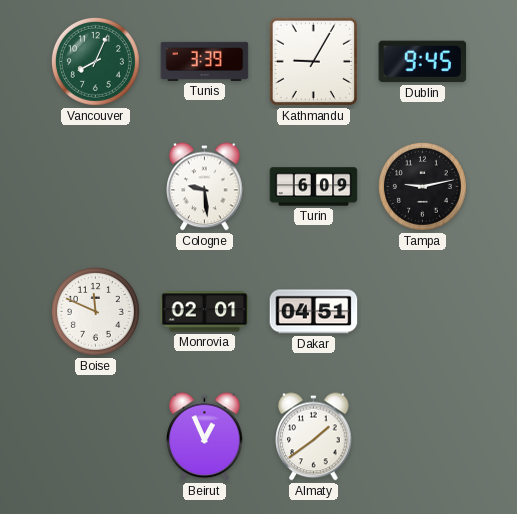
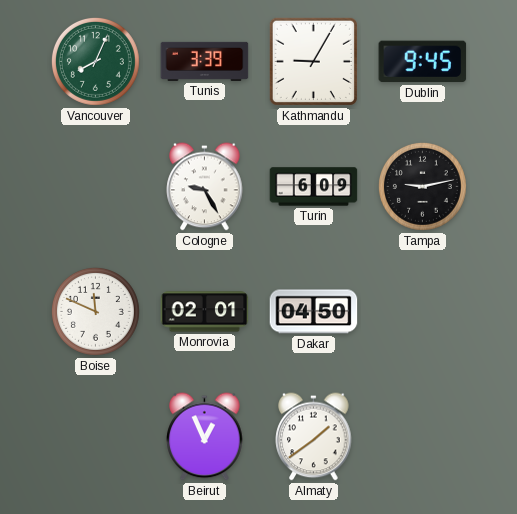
Cologne: 9:29 -> 9:25
Dakar: 04:51 -> 04:50
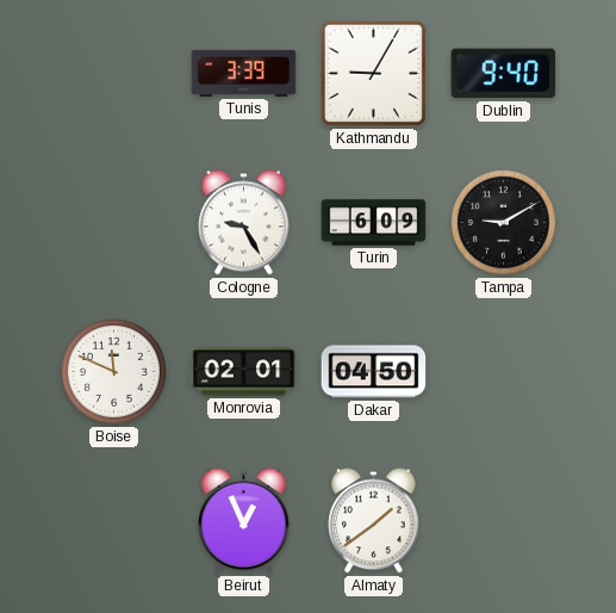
Vancouver: 8:04 -> none
Dublin: 9:45 -> 9:40
Tampa: 9:13 -> 9:10
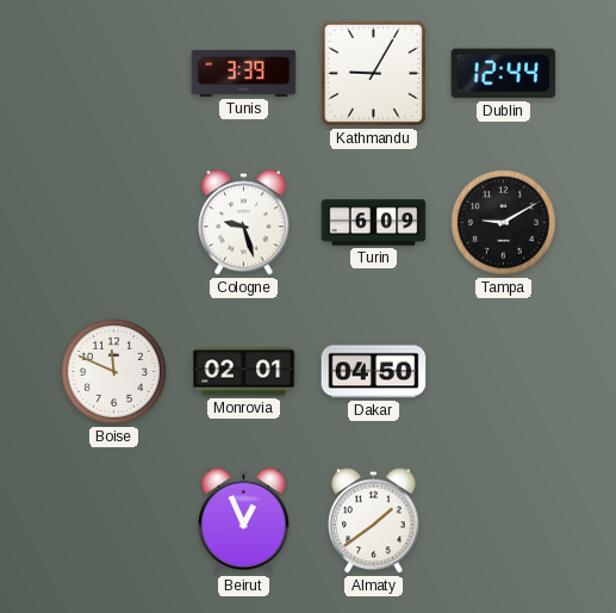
Dublin: 9:40 -> 12:44
Cologne: 9:25 -> 9:27
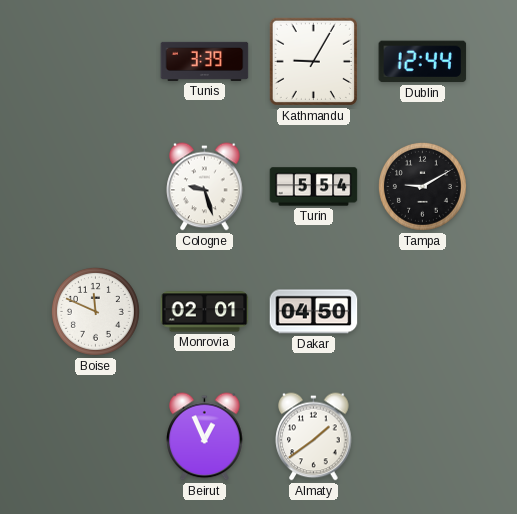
Turin: 6:09 -> 5:54
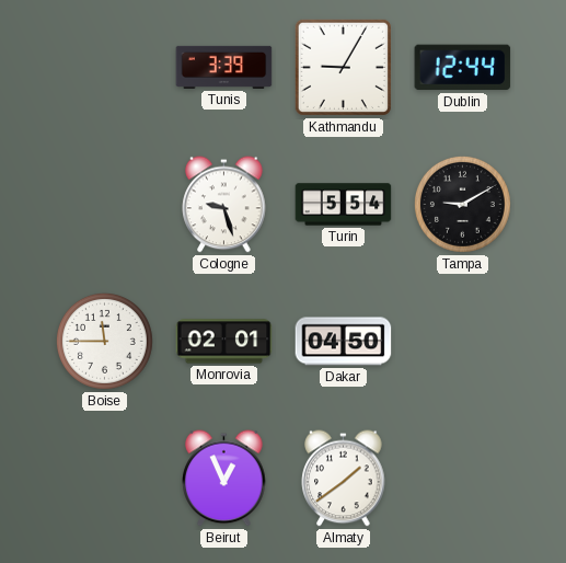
Boise: 11:49 -> 11:45
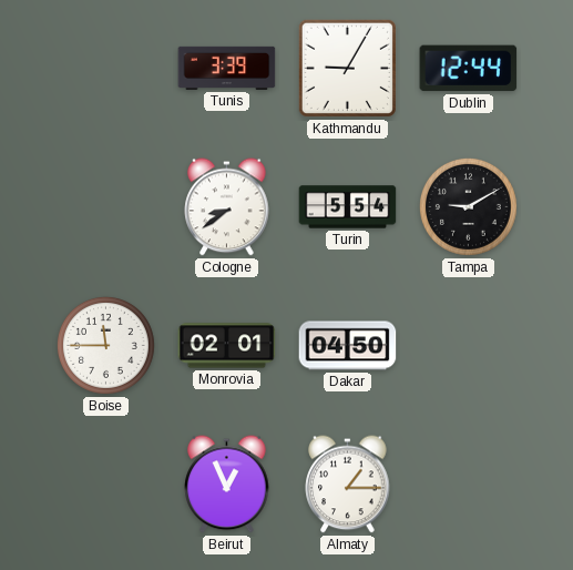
Cologne: 9:27 -> 8:39
Almaty: 1:39 -> 1:15
